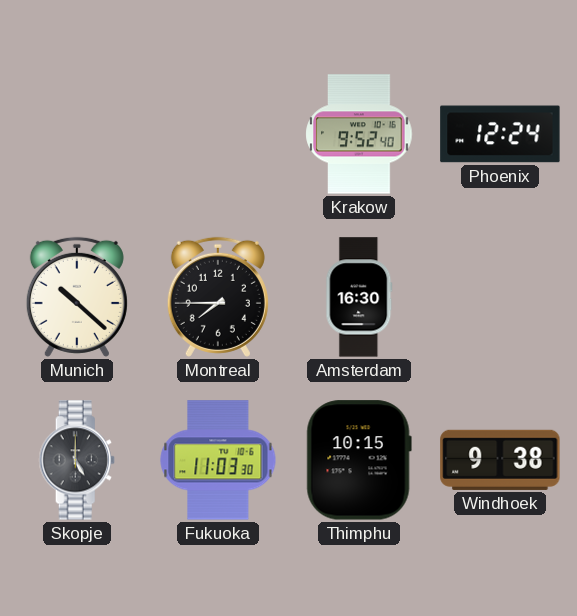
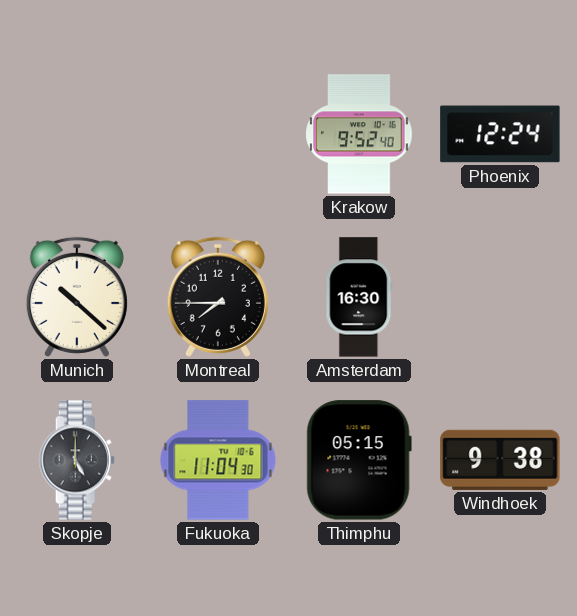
Fukuoka: 11:03 -> 11:04
Thimphu: 10:15 -> 05:15
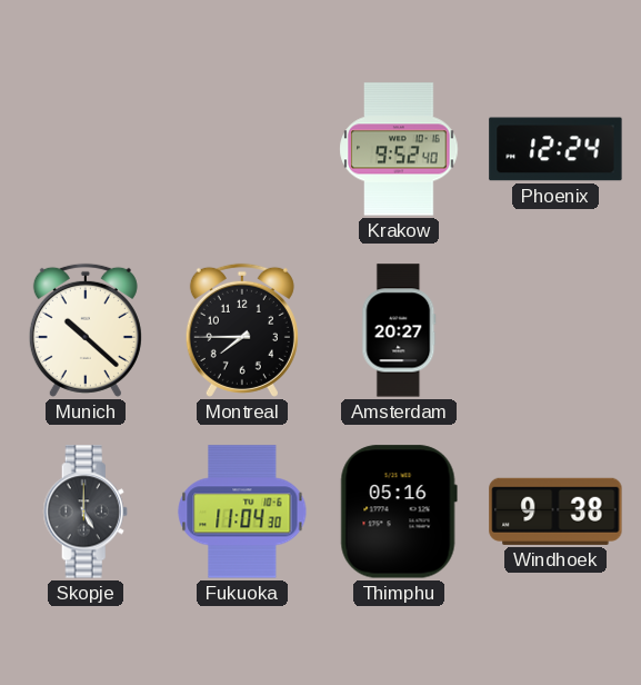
Amsterdam: 16:30 -> 20:27
Thimphu: 05:15 -> 05:16
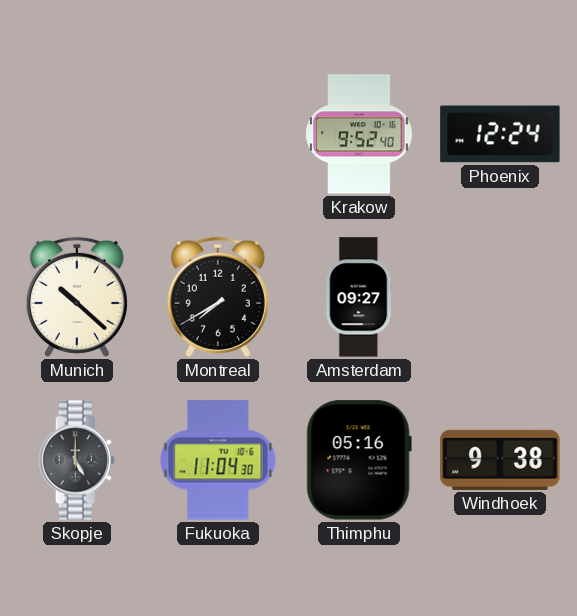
Montreal: 7:45 -> 7:40
Amsterdam: 20:27 -> 09:27
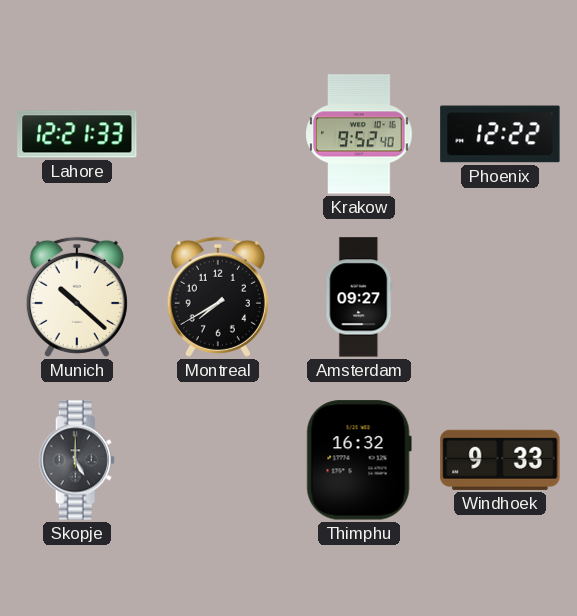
Lahore: none -> 12:21
Phoenix: 12:24 -> 12:22
Fukuoka: 11:04 -> none
Thimphu: 05:16 -> 16:32
Windhoek: 9:38 -> 9:33
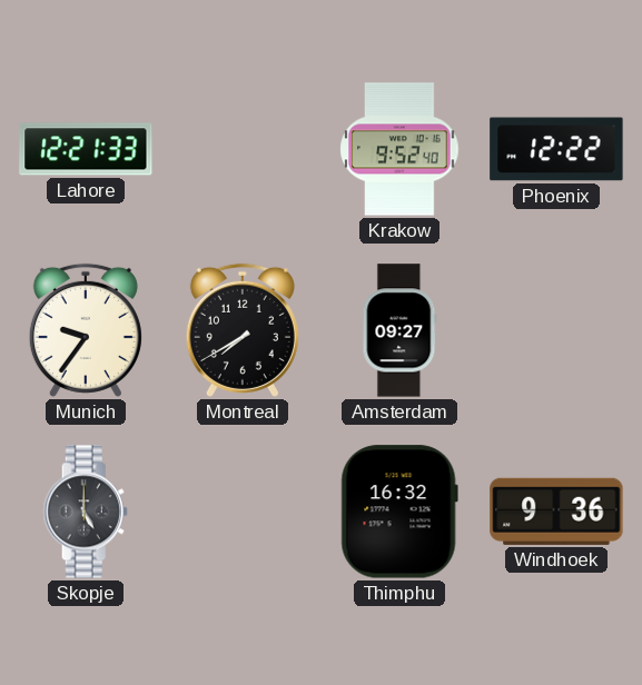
Munich: 10:22 -> 9:36
Windhoek: 9:33 -> 9:36
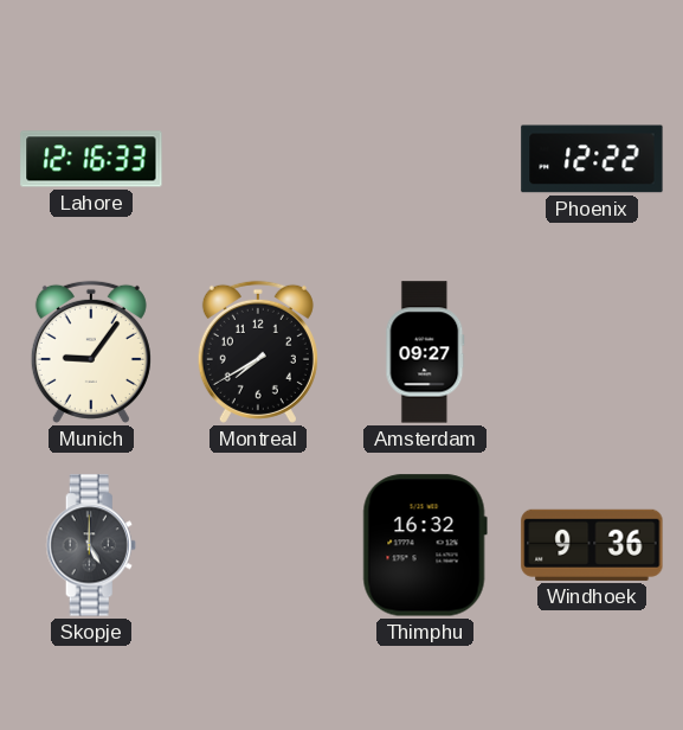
Lahore: 12:21 -> 12:16
Krakow: 9:52 -> none
Munich: 9:36 -> 9:06
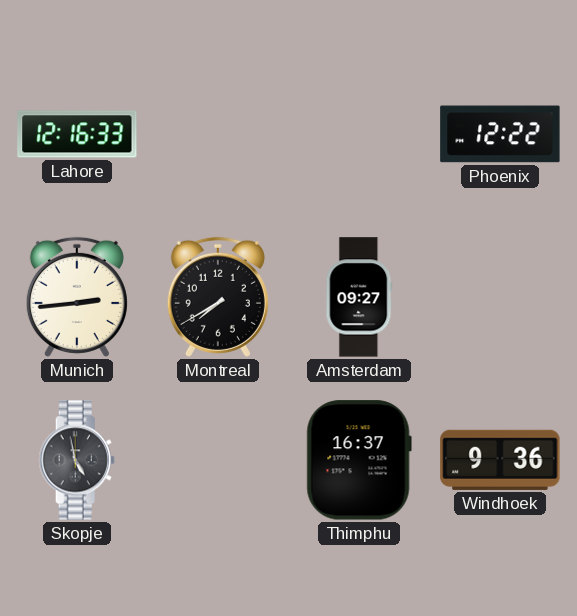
Munich: 9:06 -> 2:44
Skopje: 5:00 -> 4:58
Thimphu: 16:32 -> 16:37
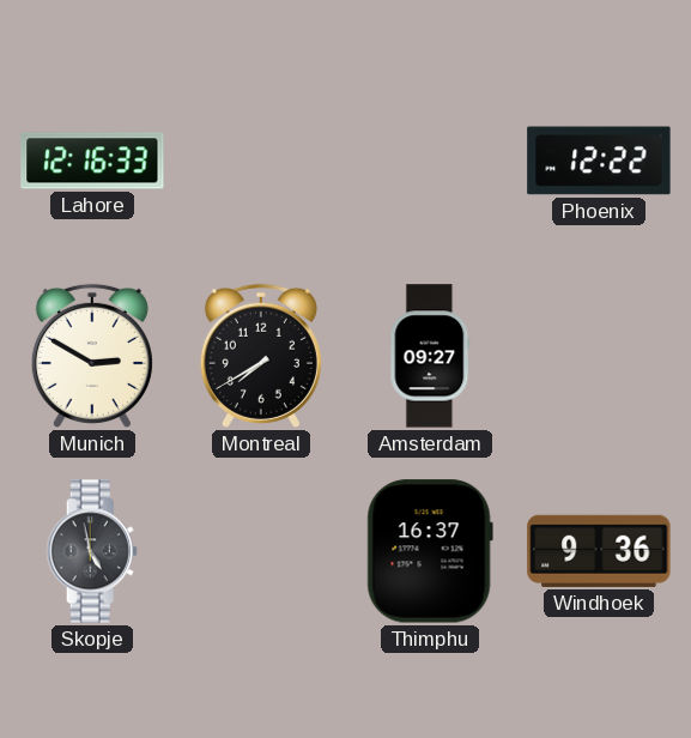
Munich: 2:44 -> 2:50
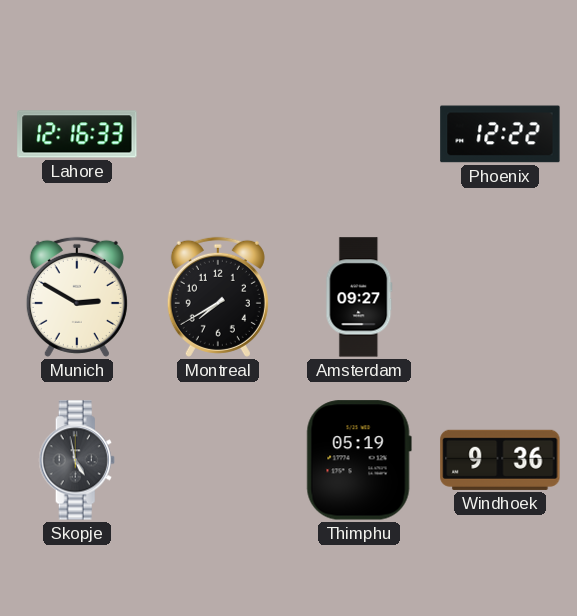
Thimphu: 16:37 -> 05:19
